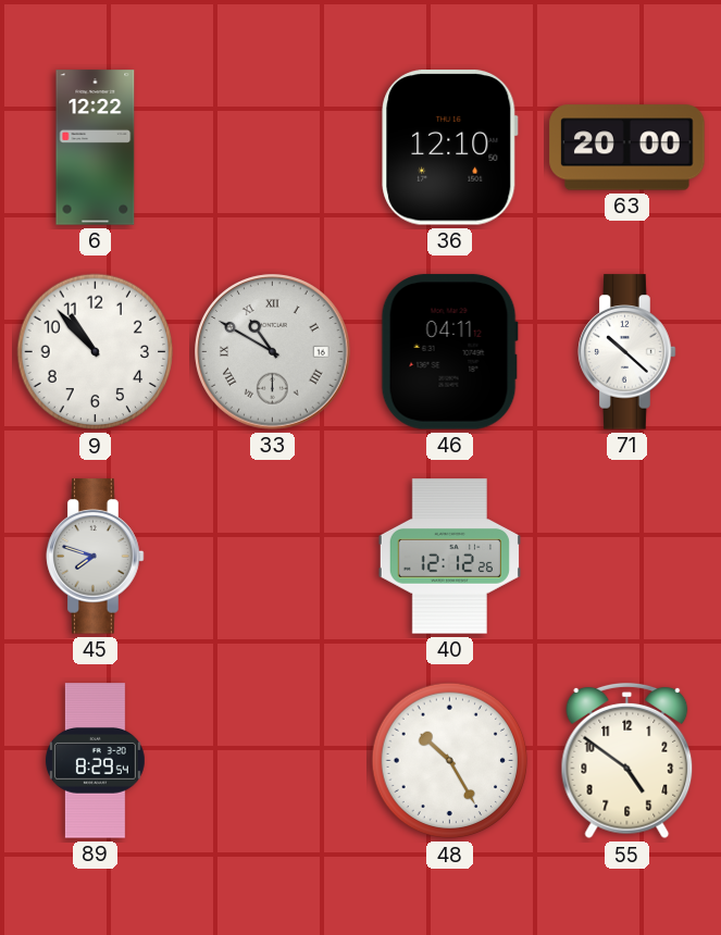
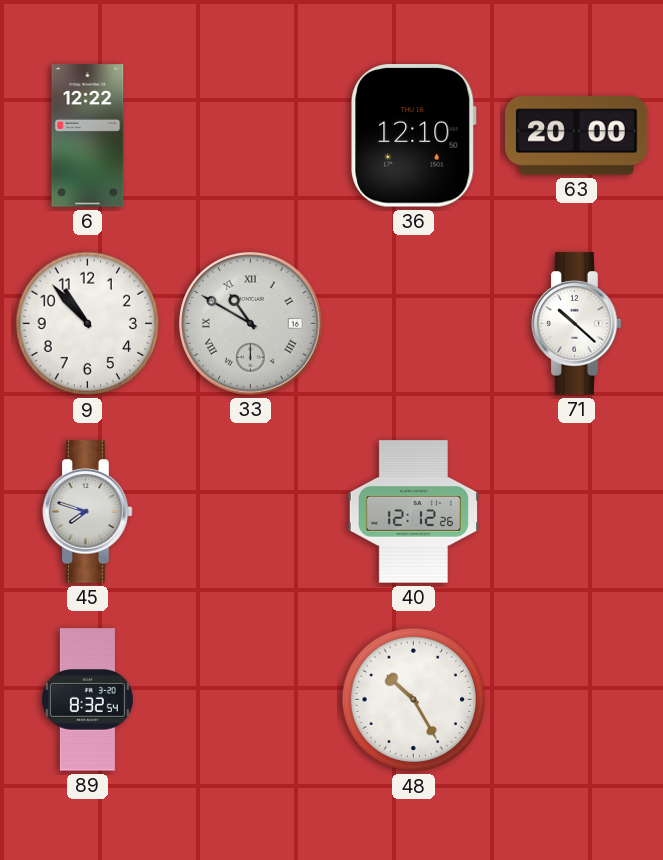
46: 04:11 -> none
89: 8:29 -> 8:32
55: 4:51 -> none
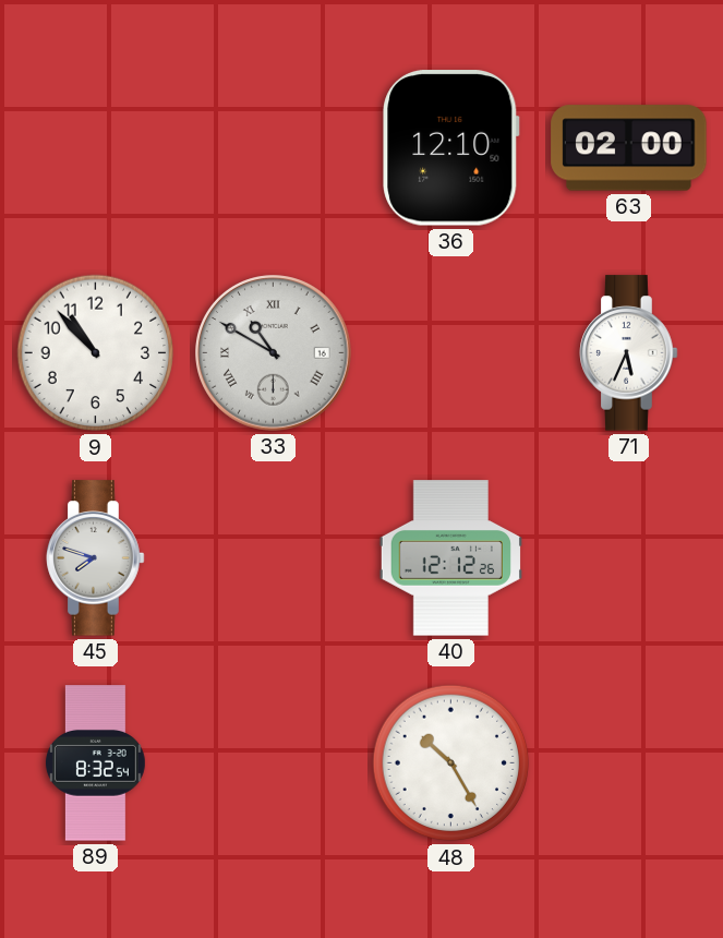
6: 12:22 -> none
63: 20:00 -> 02:00
71: 10:22 -> 5:34
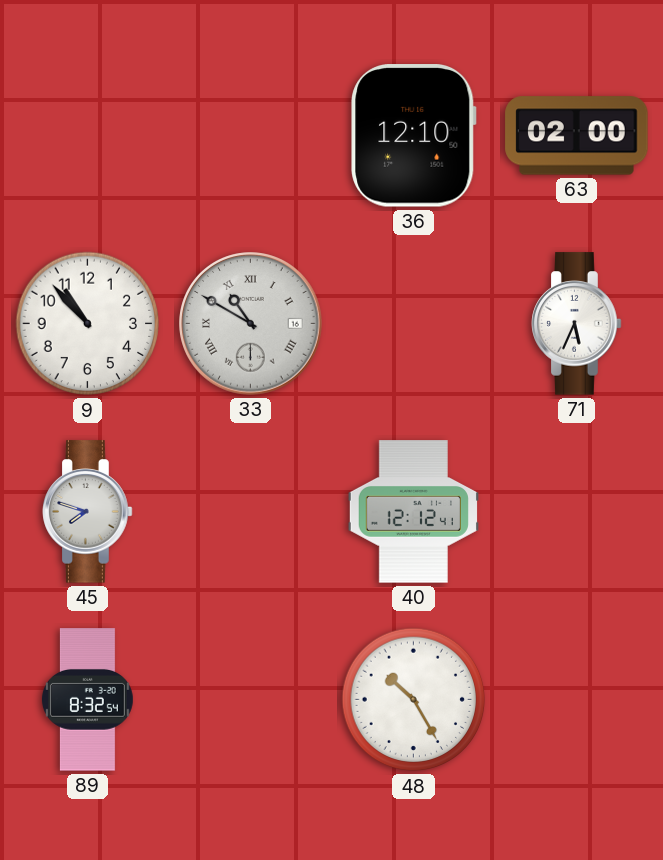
40: 12:12:26 -> 12:12:41
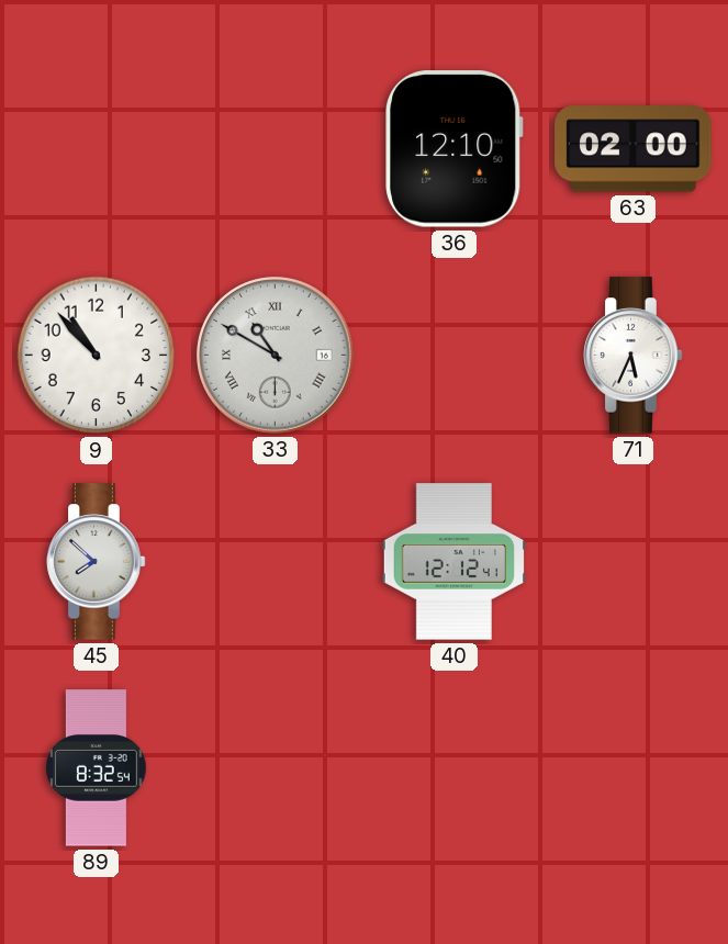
45: 7:48 -> 7:52
48: 10:25 -> none
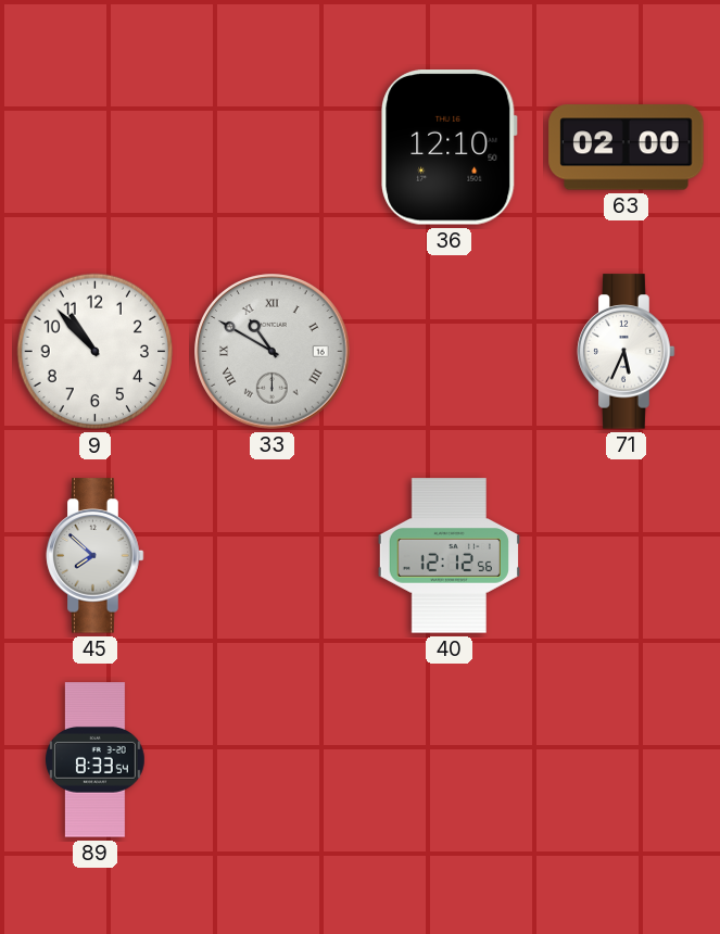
40: 12:12:41 -> 12:12:56
89: 8:32 -> 8:33
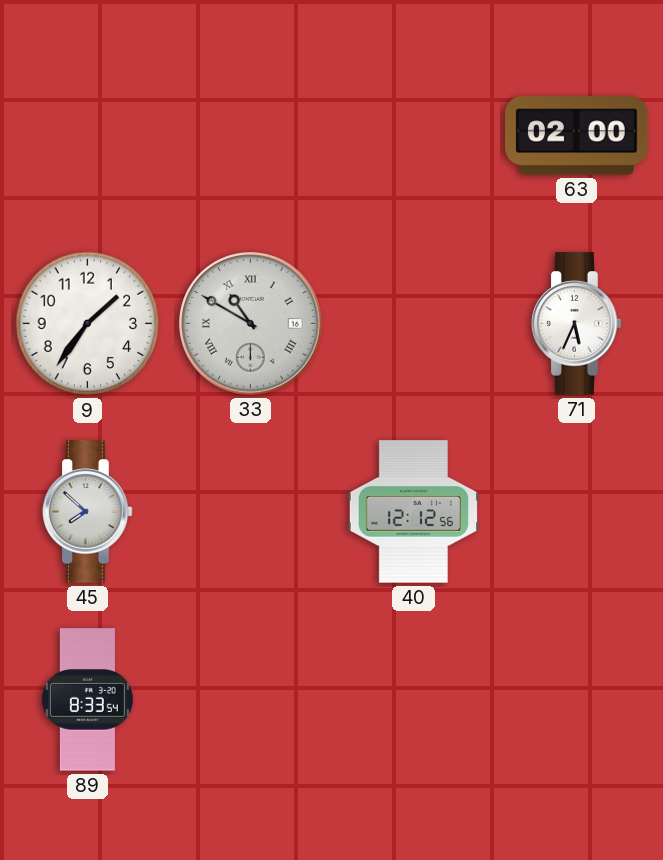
36: 12:10 -> none
9: 10:53 -> 1:36
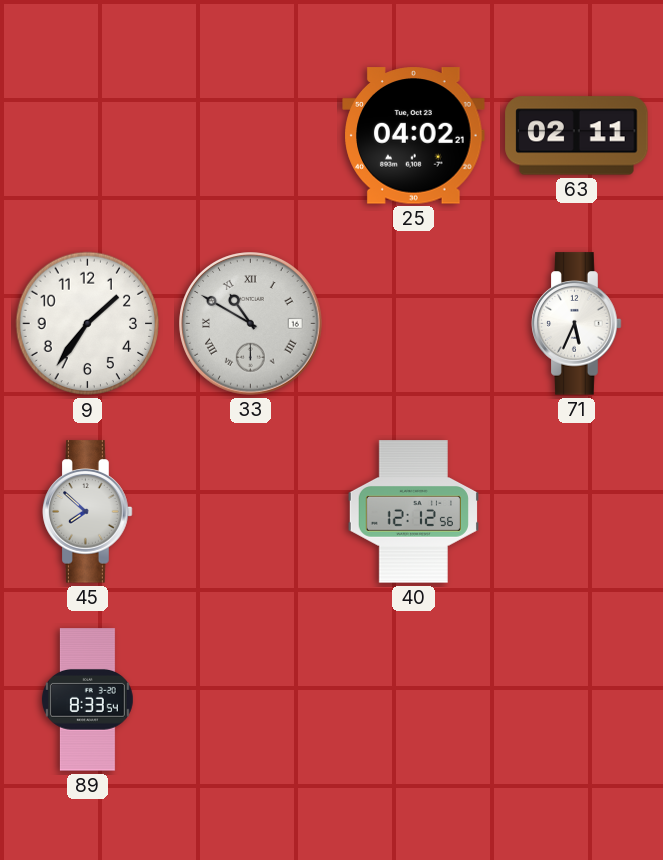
25: none -> 04:02
63: 02:00 -> 02:11
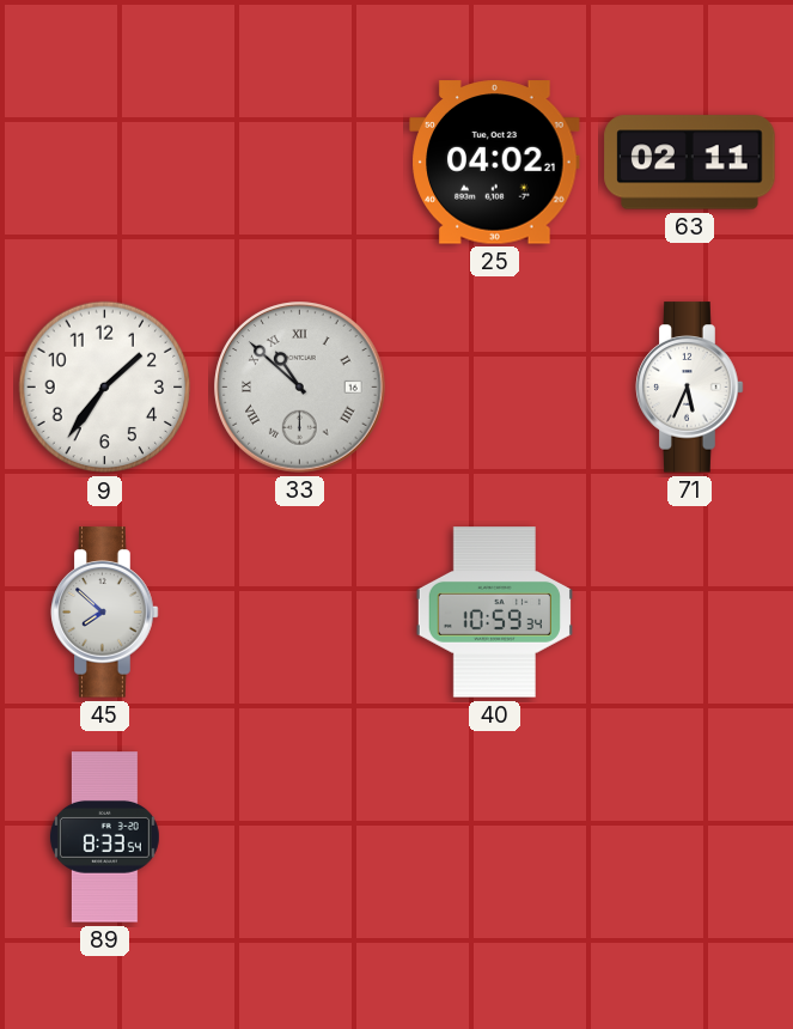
33: 10:50 -> 10:52
40: 12:12 -> 10:59
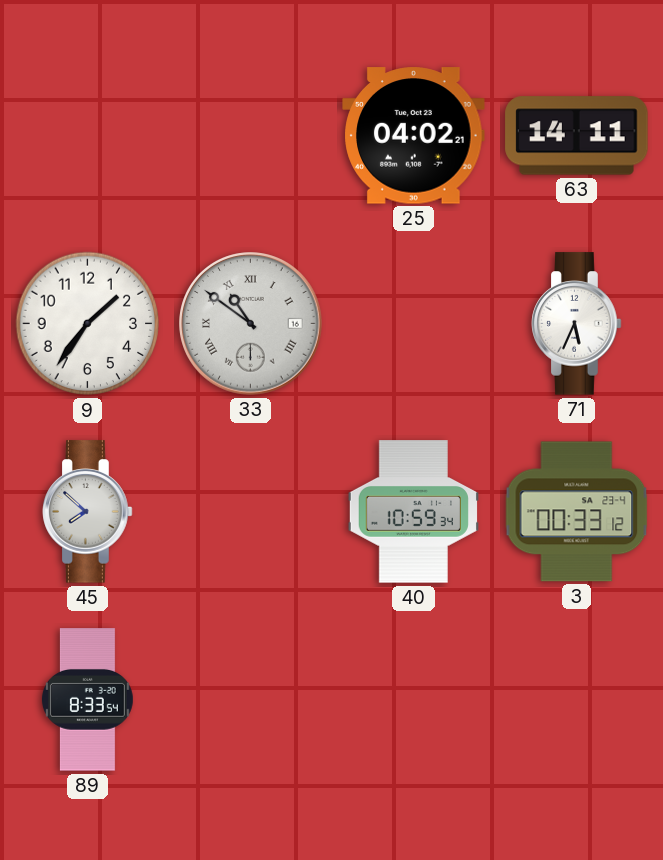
63: 02:11 -> 14:11
33: 10:52 -> 10:51
3: none -> 00:33
